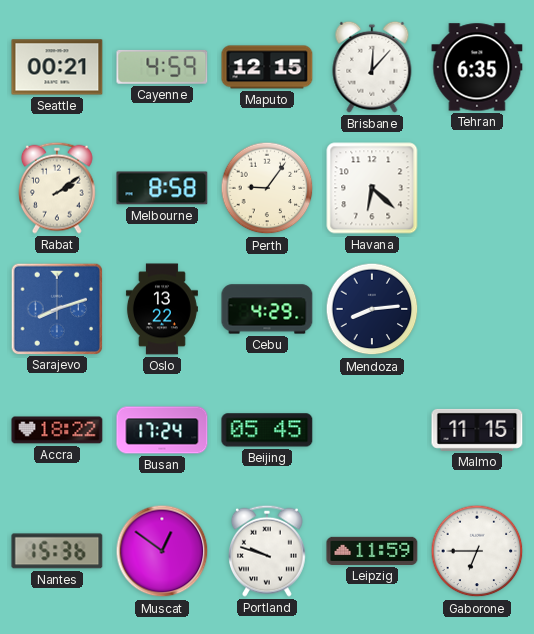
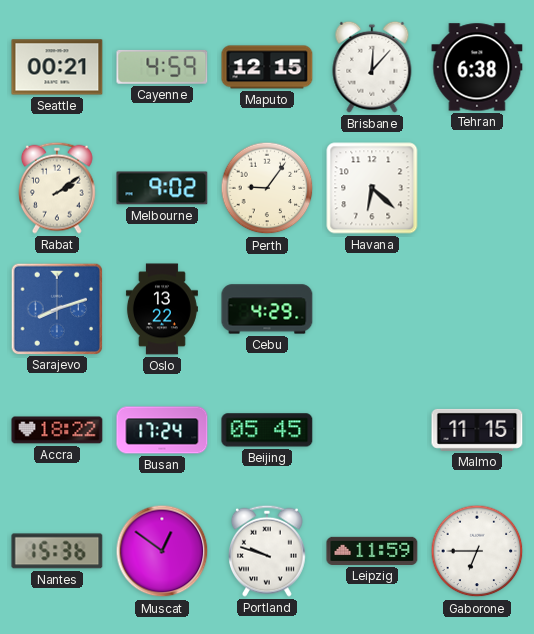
Tehran: 6:35 -> 6:38
Melbourne: 8:58 -> 9:02
Mendoza: 8:14 -> none
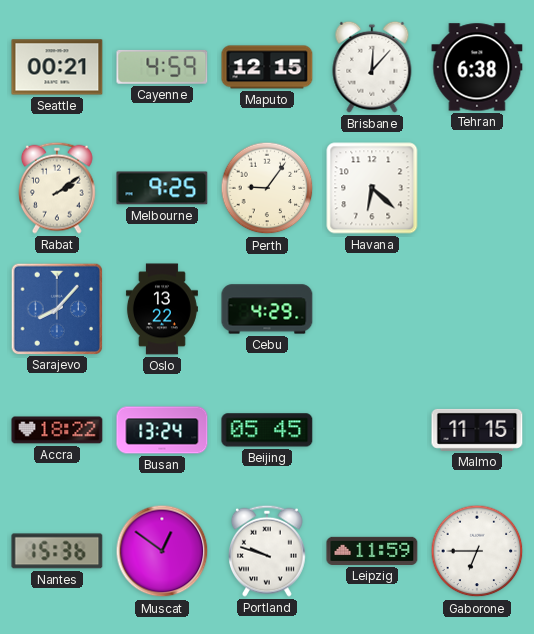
Melbourne: 9:02 -> 9:25
Sarajevo: 8:12 -> 8:07
Busan: 17:24 -> 13:24
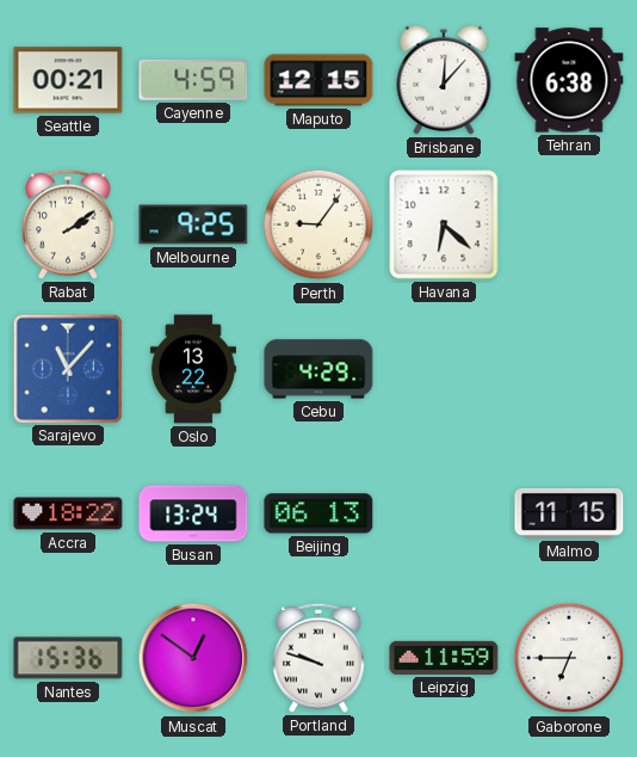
Sarajevo: 8:07 -> 11:07
Beijing: 05:45 -> 06:13
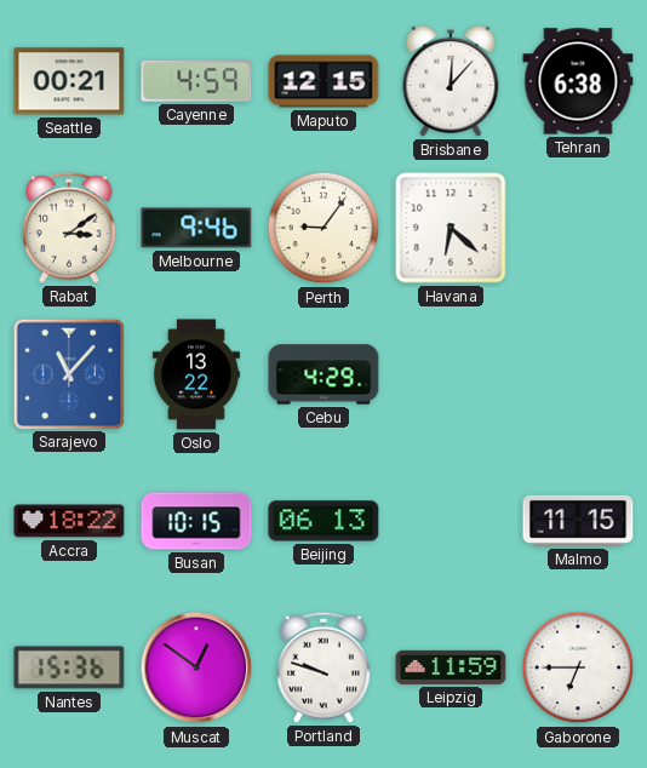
Rabat: 2:09 -> 3:09
Melbourne: 9:25 -> 9:46
Busan: 13:24 -> 10:15
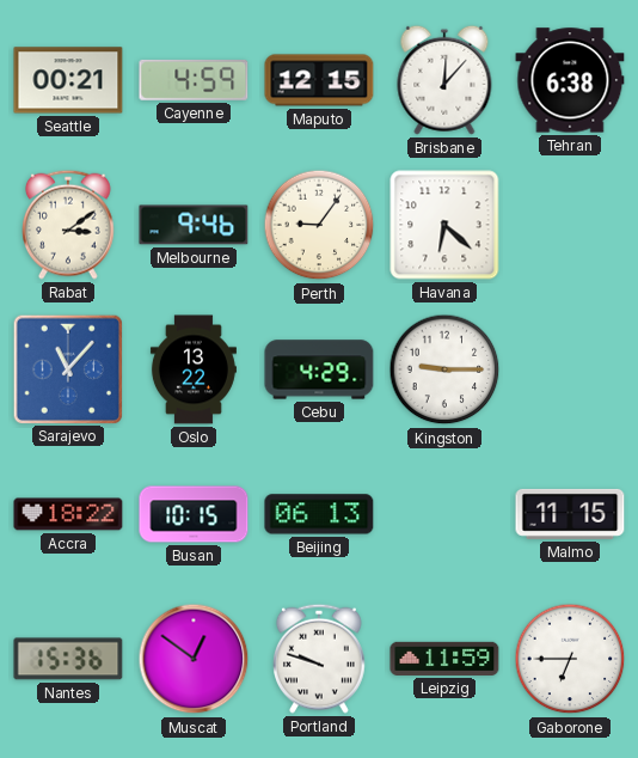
Kingston: none -> 9:15
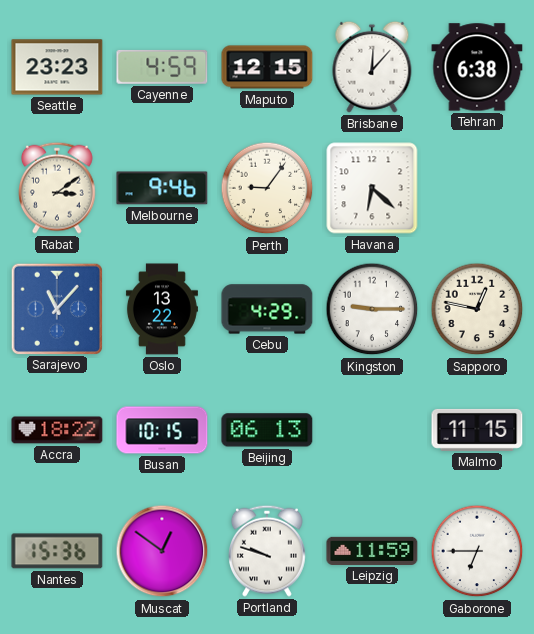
Seattle: 00:21 -> 23:23
Sapporo: none -> 12:47
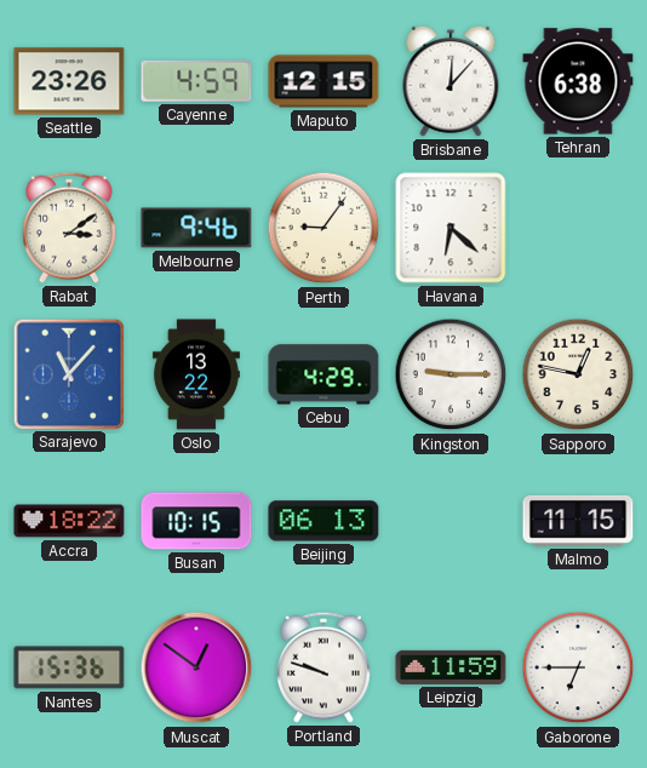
Seattle: 23:23 -> 23:26
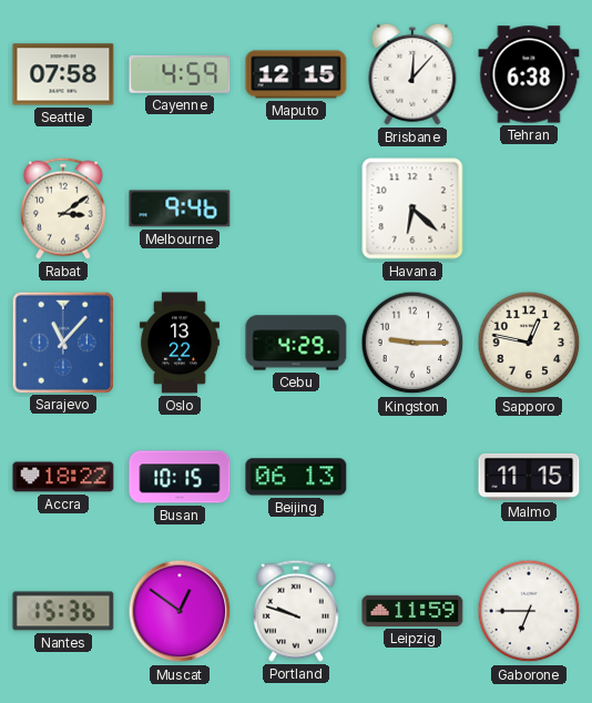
Seattle: 23:26 -> 07:58
Perth: 9:06 -> none
